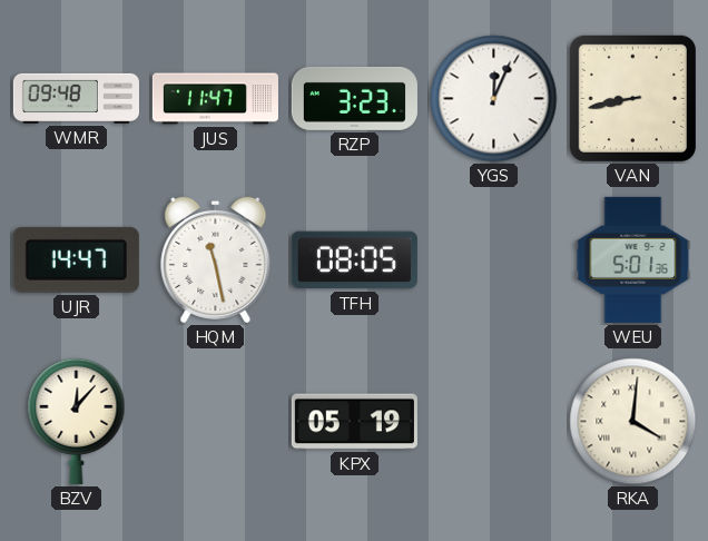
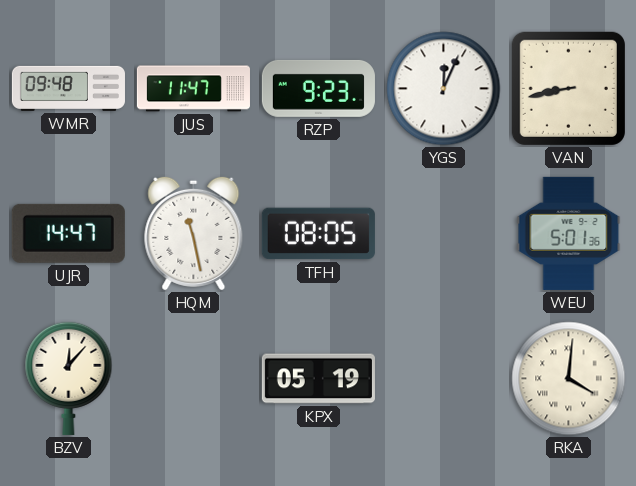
RZP: 3:23 -> 9:23
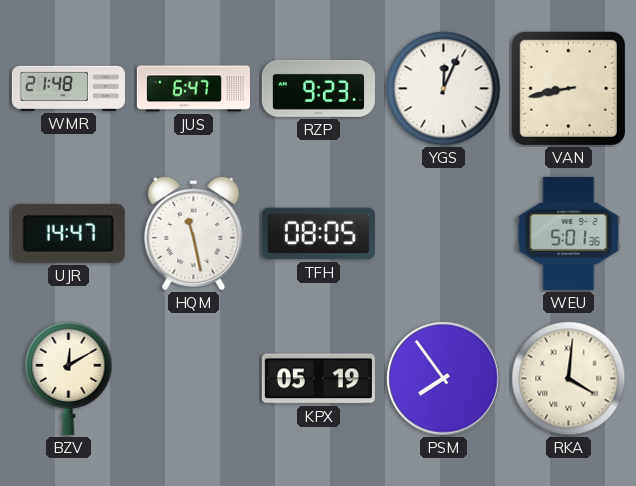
WMR: 09:48 -> 21:48
JUS: 11:47 -> 6:47
BZV: 12:07 -> 12:10
PSM: none -> 7:54
